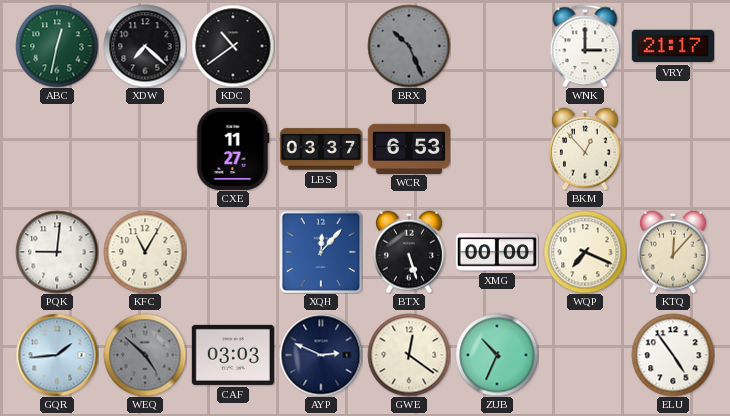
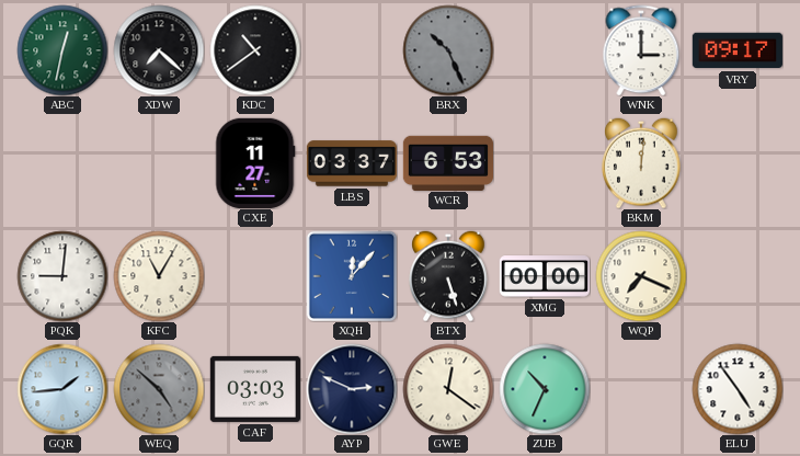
VRY: 21:17 -> 09:17
BKM: 12:53 -> 12:01
KTQ: 12:07 -> none
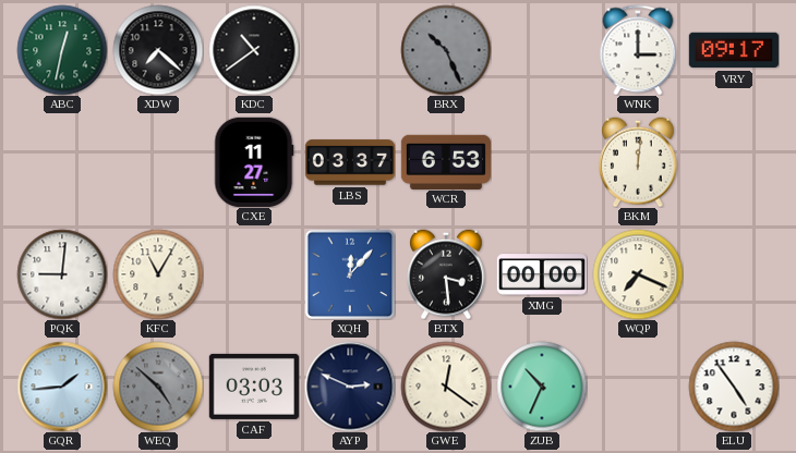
BTX: 5:27 -> 3:29
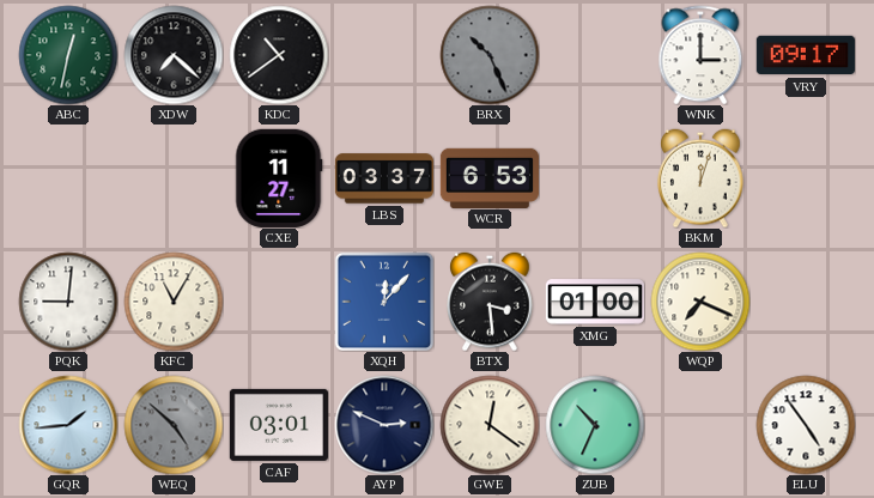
BKM: 12:01 -> 12:03
XMG: 00:00 -> 01:00
CAF: 03:03 -> 03:01
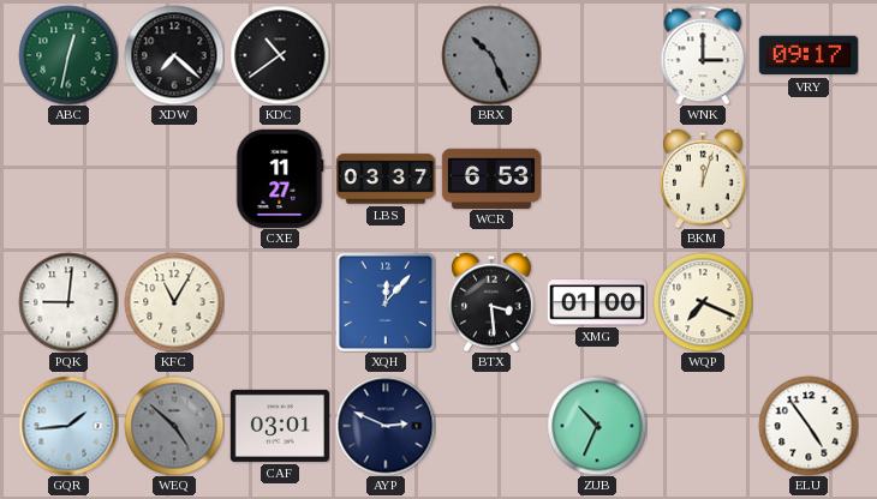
GWE: 12:21 -> none
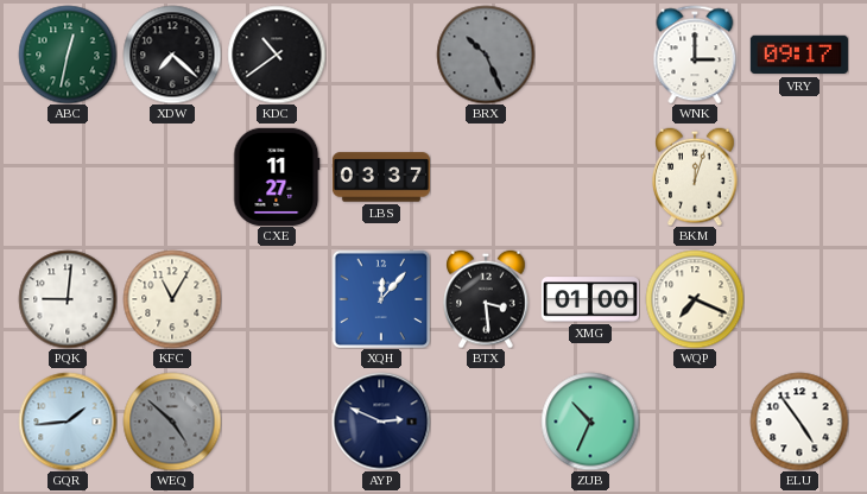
WCR: 6:53 -> none
CAF: 03:01 -> none
